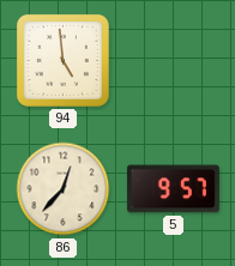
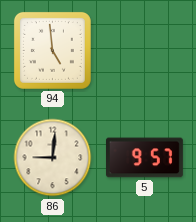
86: 12:37 -> 9:01
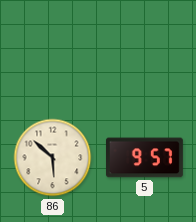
94: 4:59 -> none
86: 9:01 -> 5:52
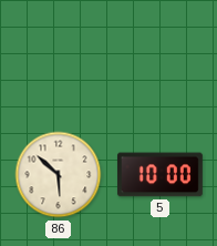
5: 9:57 -> 10:00
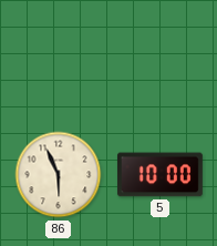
86: 5:52 -> 5:56
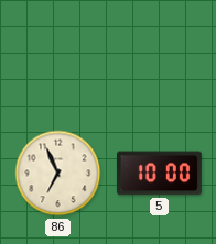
86: 5:56 -> 6:56
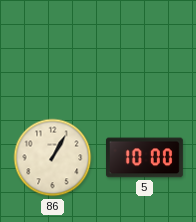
86: 6:56 -> 1:05
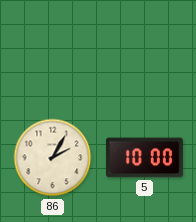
86: 1:05 -> 2:05
